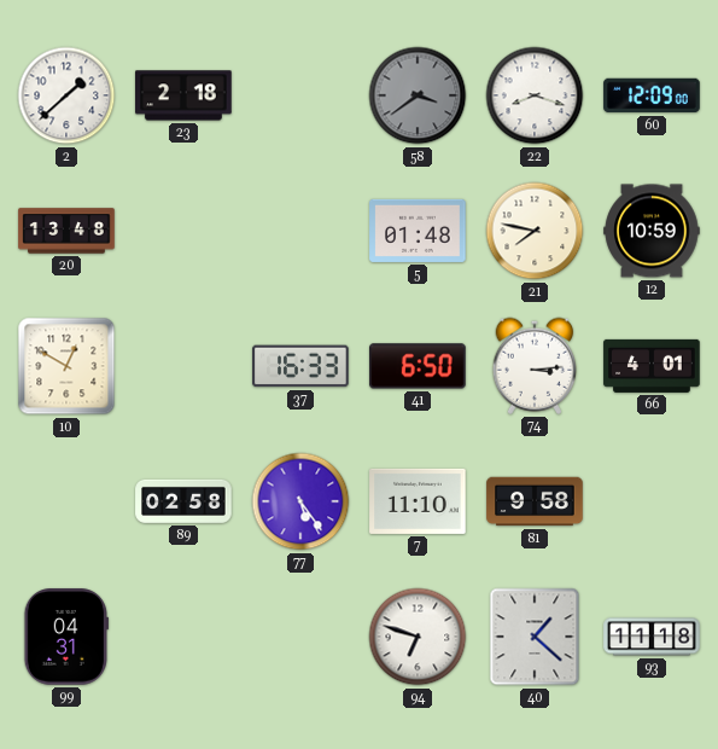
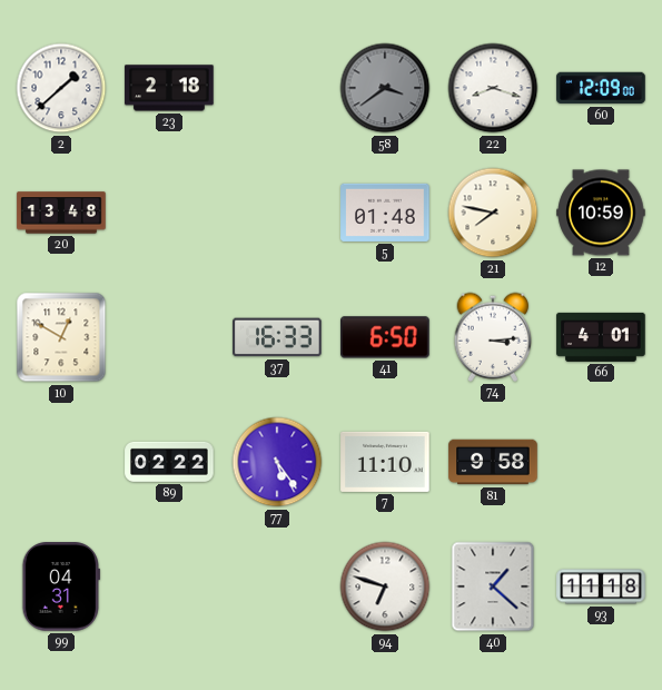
89: 02:58 -> 02:22
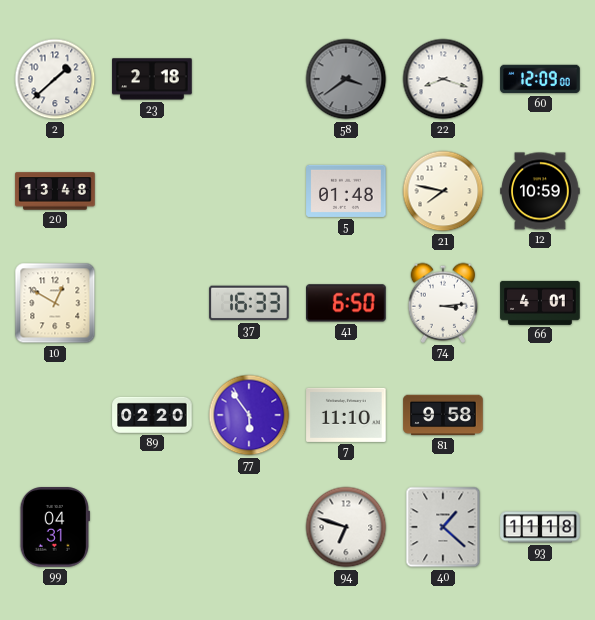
89: 02:22 -> 02:20
77: 5:24 -> 5:54
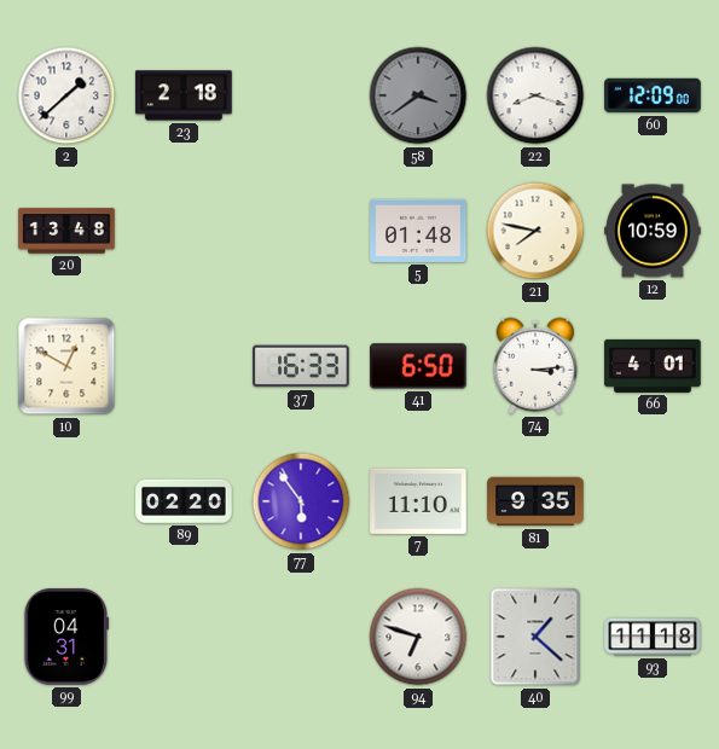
81: 9:58 -> 9:35
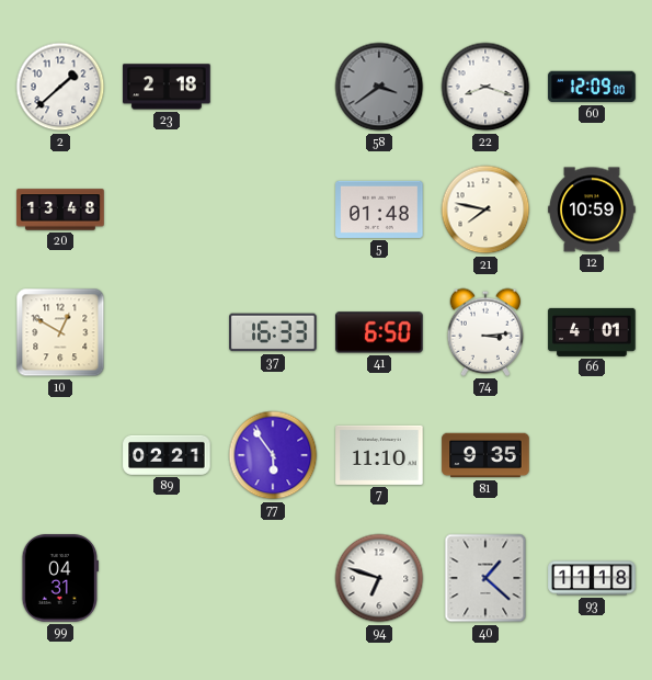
89: 02:20 -> 02:21
